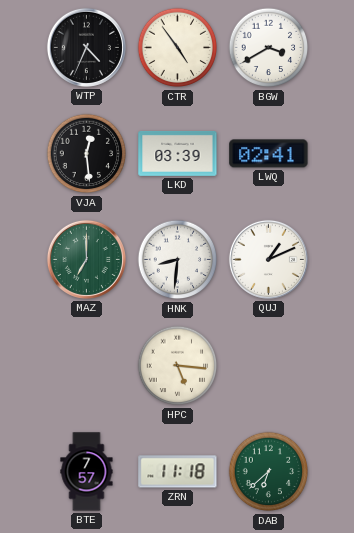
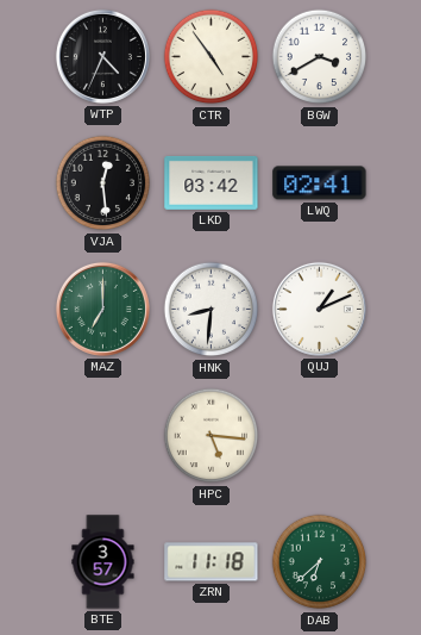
LKD: 03:39 -> 03:42
BTE: 7:57 -> 3:57
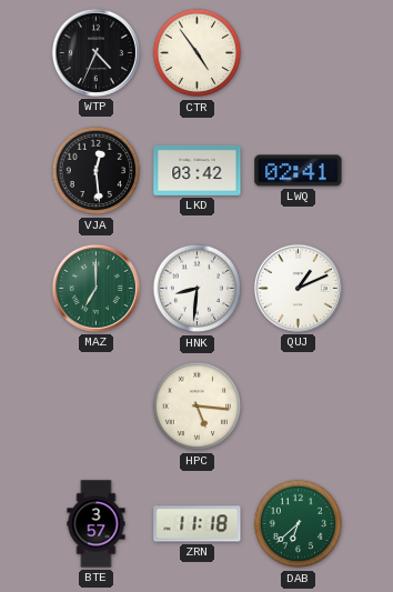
BGW: 3:40 -> none
